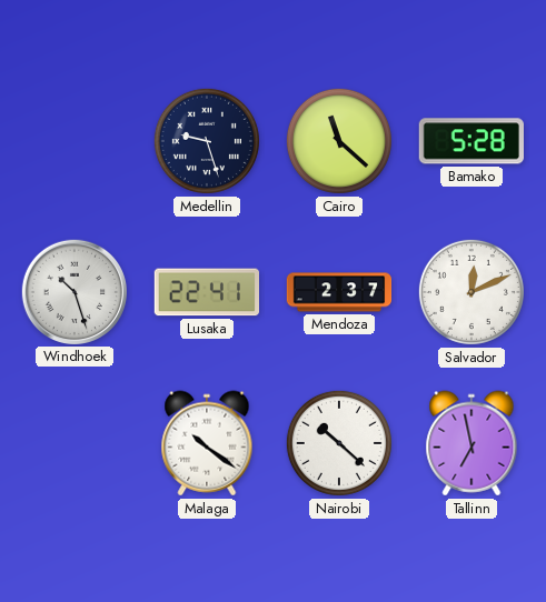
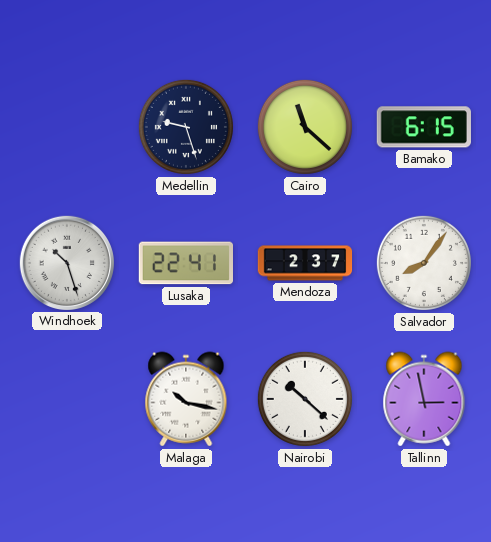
Bamako: 5:28 -> 6:15
Salvador: 12:11 -> 8:06
Malaga: 10:21 -> 10:17
Tallinn: 6:58 -> 2:58
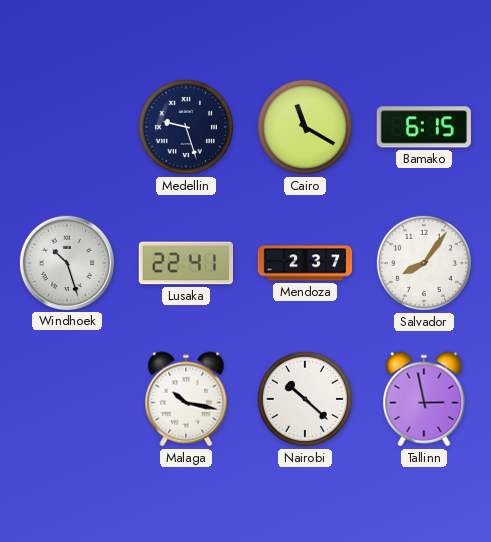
Cairo: 11:22 -> 11:20
